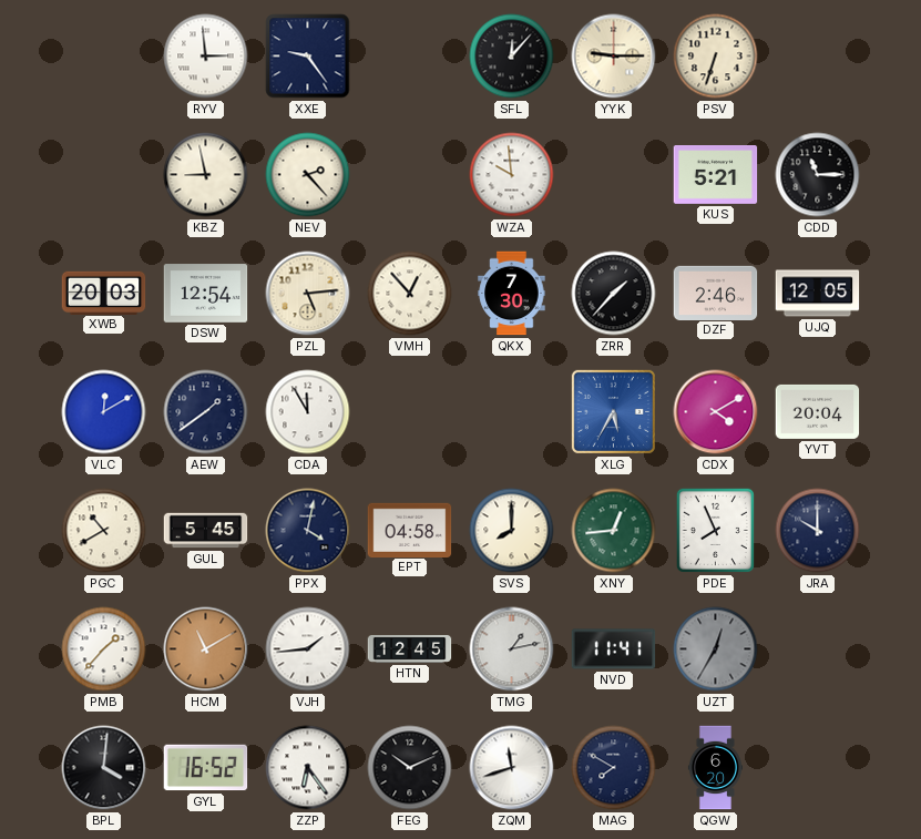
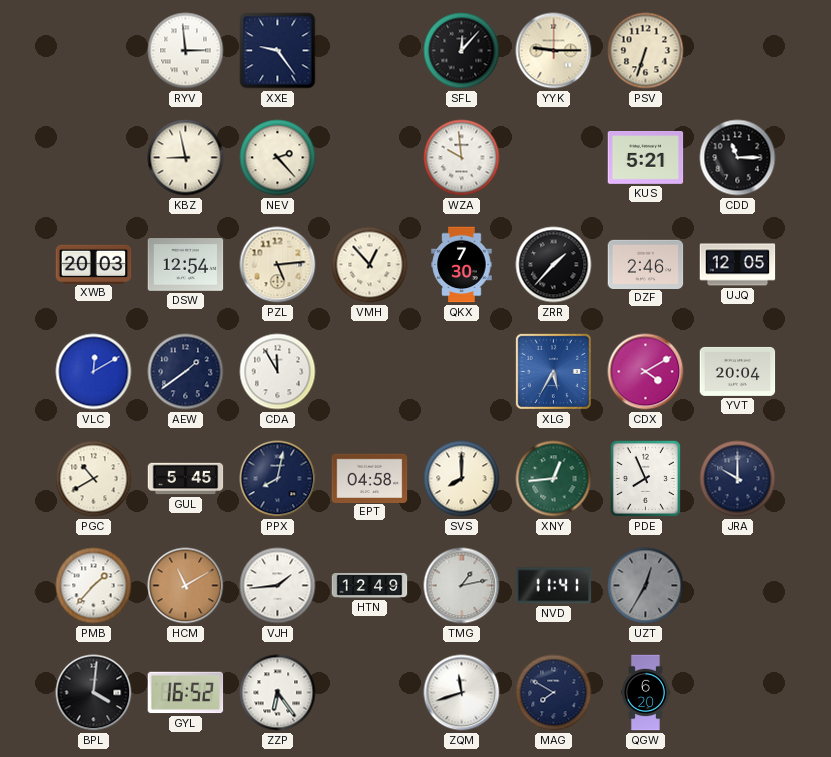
PPX: 4:02 -> 8:02
HTN: 12:45 -> 12:49
FEG: 10:11 -> none
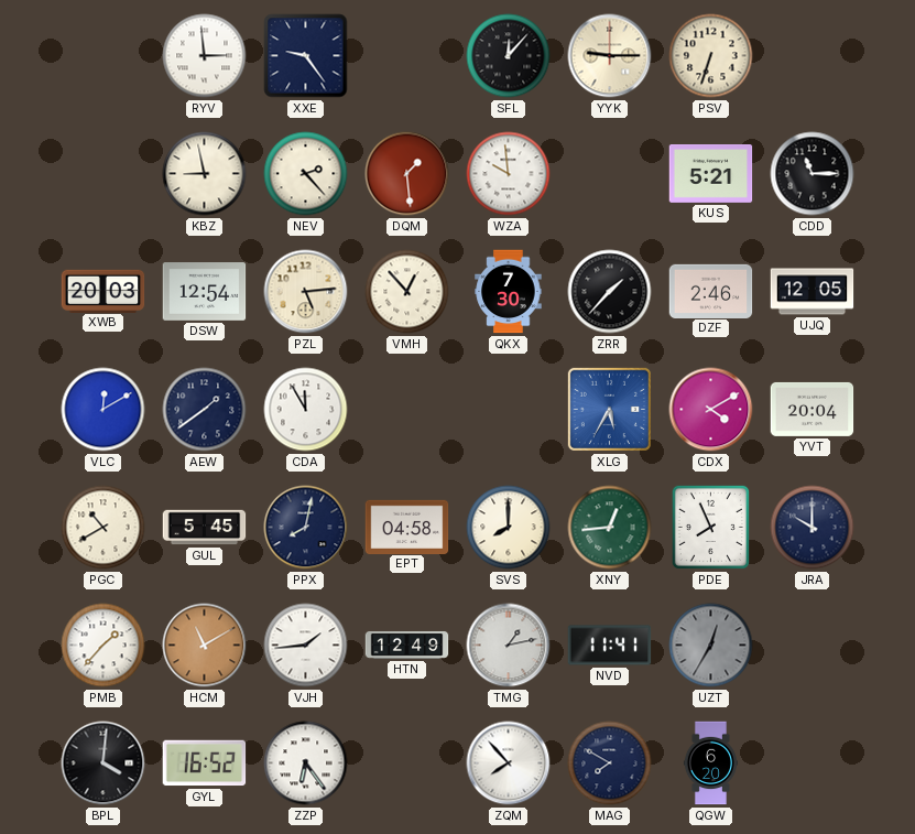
DQM: none -> 1:29
ZQM: 11:42 -> 7:53
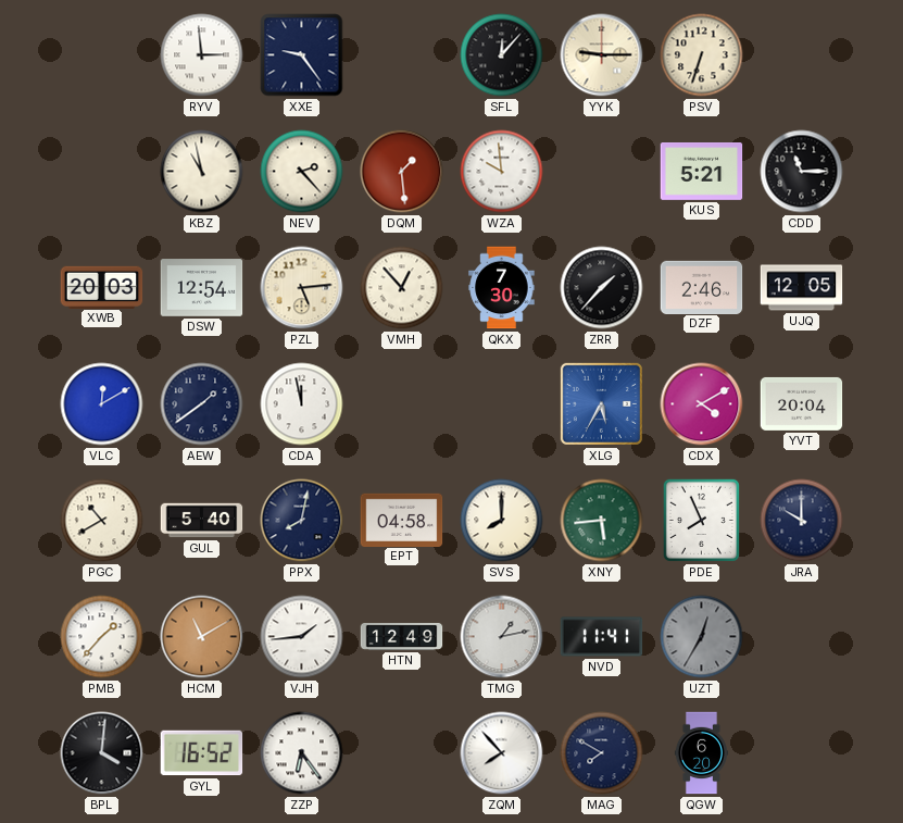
KBZ: 8:58 -> 10:58
CDA: 11:55 -> 11:58
GUL: 5:45 -> 5:40
XNY: 12:44 -> 5:44
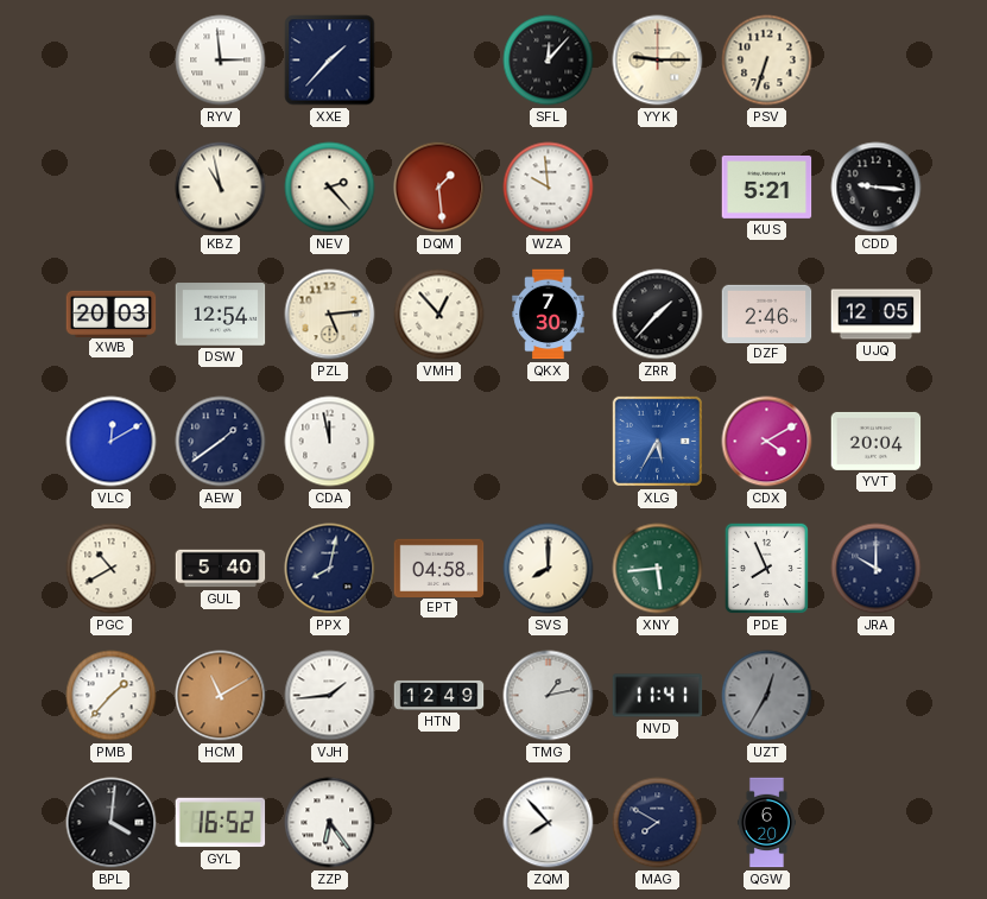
XXE: 9:24 -> 1:37
CDD: 11:15 -> 9:16
